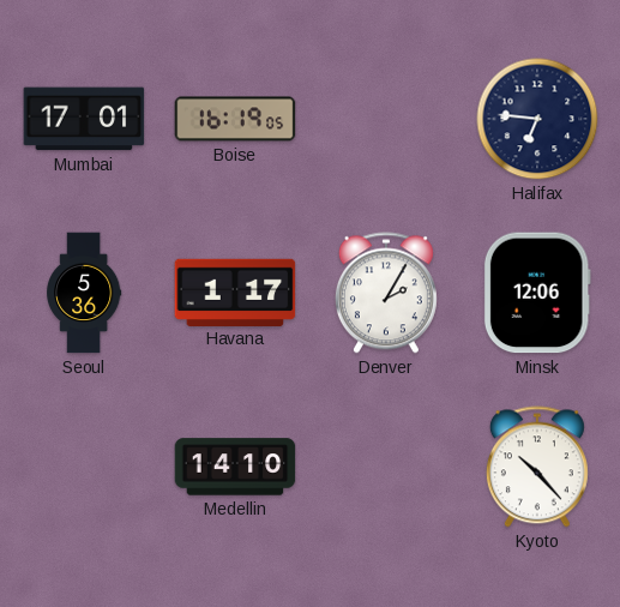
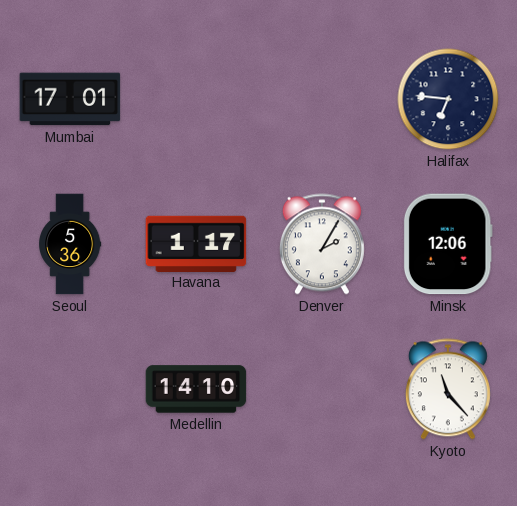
Boise: 16:19 -> none
Kyoto: 10:23 -> 11:23
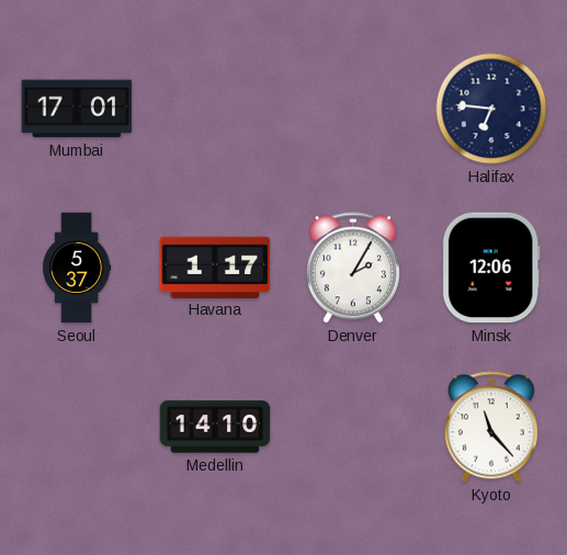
Seoul: 5:36 -> 5:37
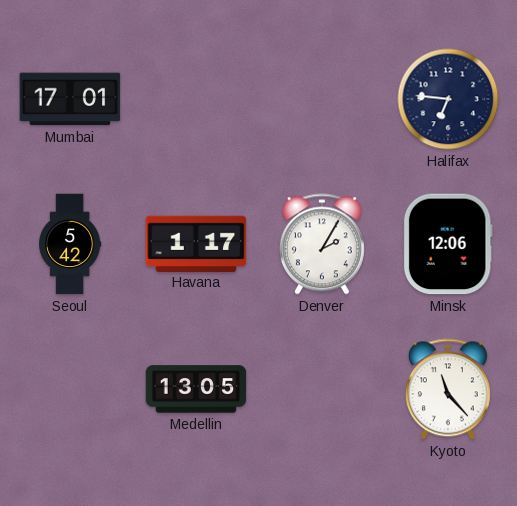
Seoul: 5:37 -> 5:42
Medellin: 14:10 -> 13:05
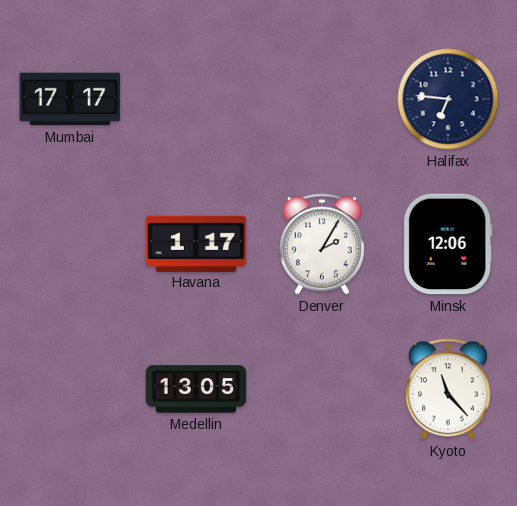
Mumbai: 17:01 -> 17:17
Seoul: 5:42 -> none
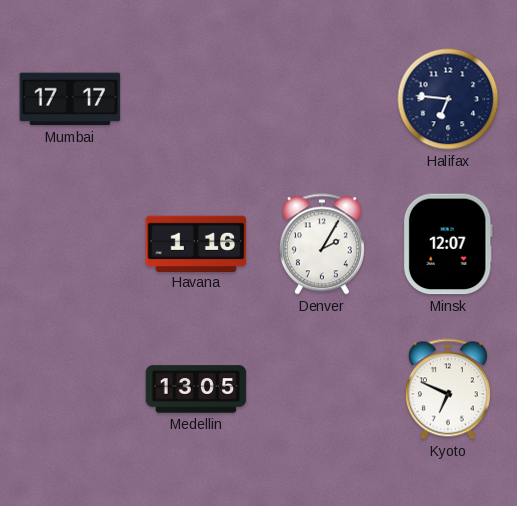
Havana: 1:17 -> 1:16
Minsk: 12:06 -> 12:07
Kyoto: 11:23 -> 6:49
